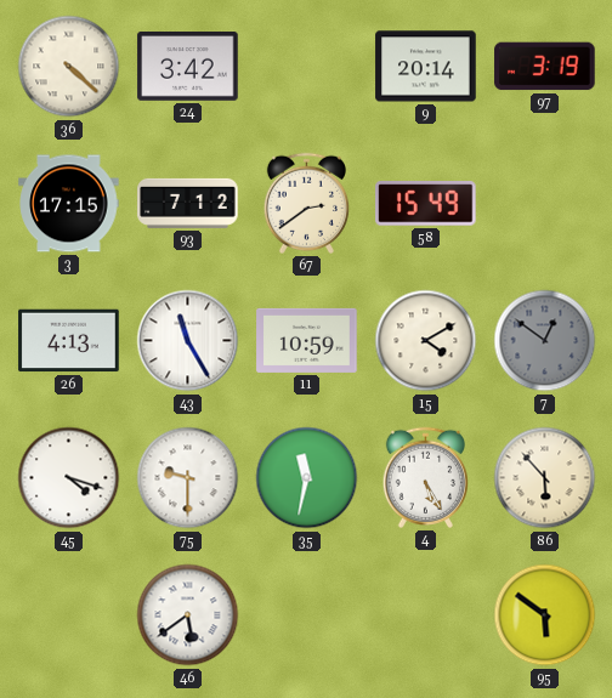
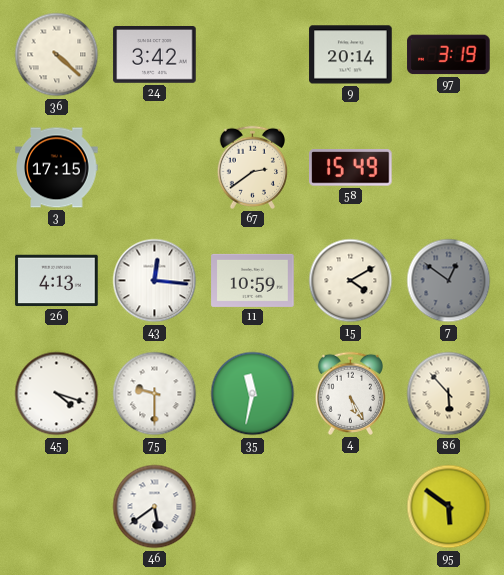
93: 7:12 -> none
43: 11:25 -> 12:16
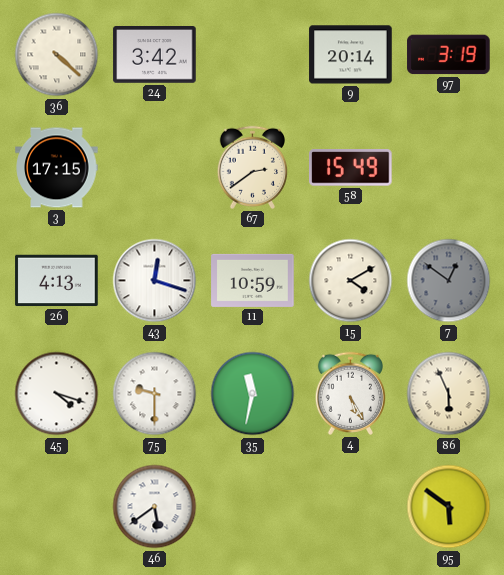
43: 12:16 -> 12:18
86: 5:53 -> 5:56
